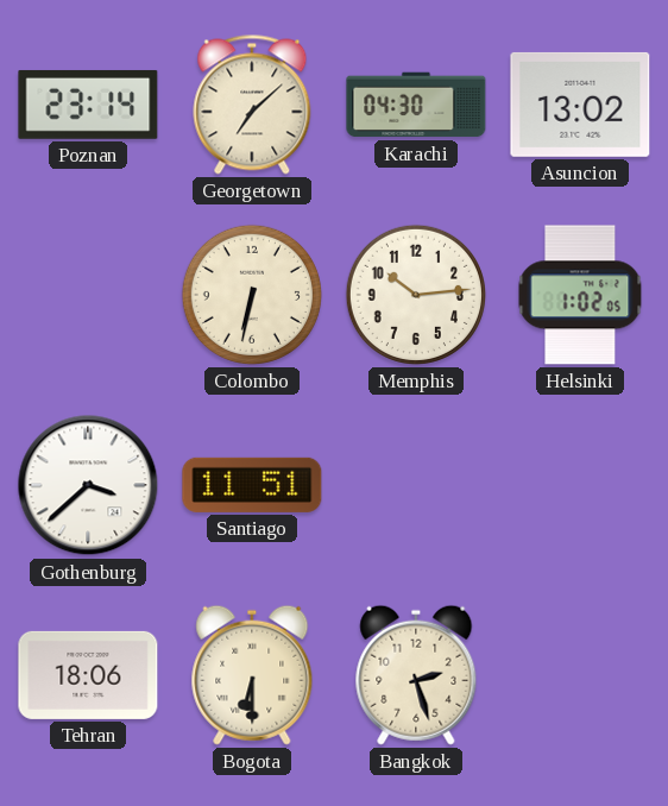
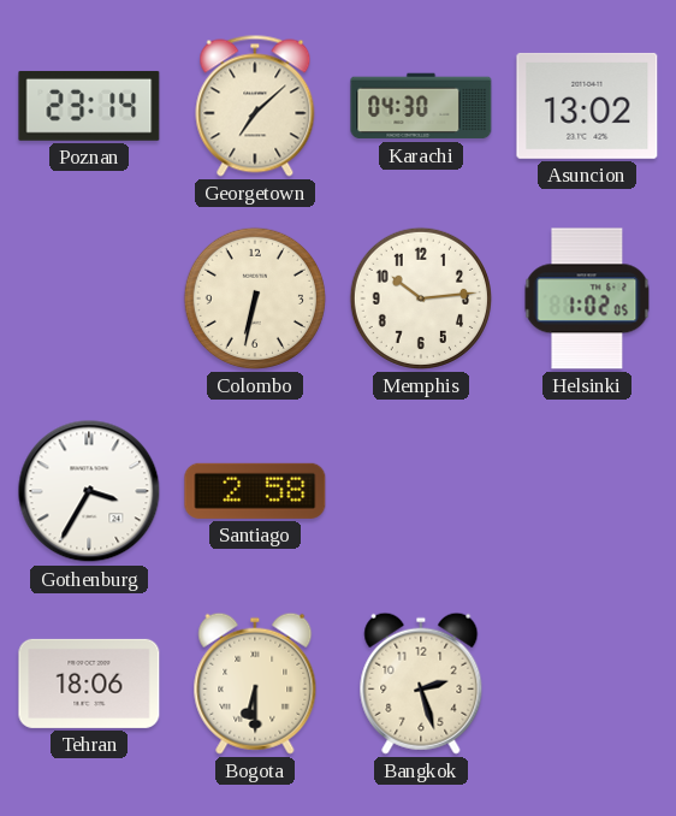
Gothenburg: 3:38 -> 3:35
Santiago: 11:51 -> 2:58
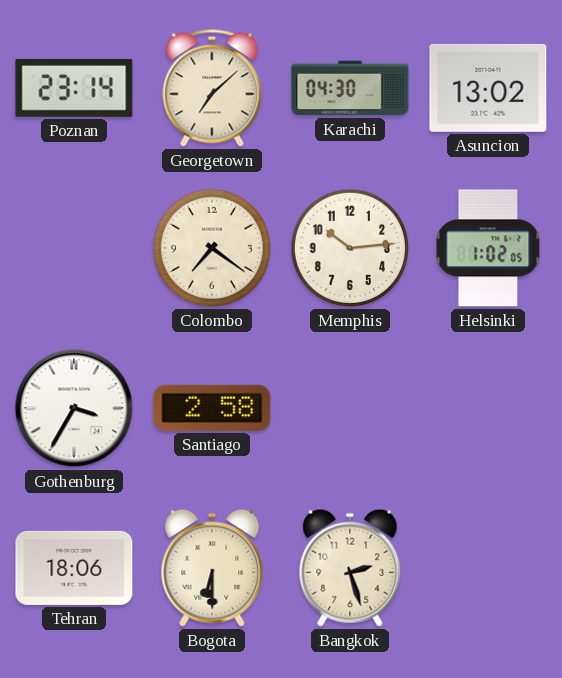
Colombo: 6:32 -> 7:21
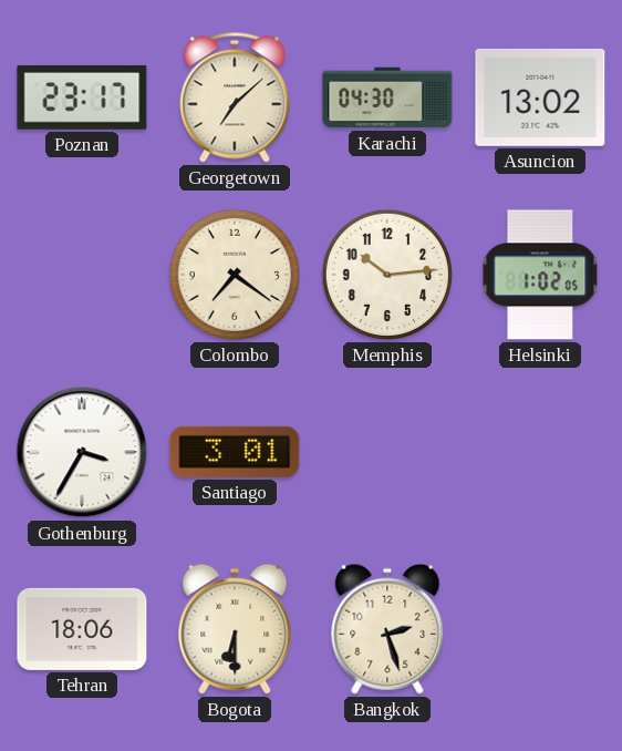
Poznan: 23:14 -> 23:17
Santiago: 2:58 -> 3:01
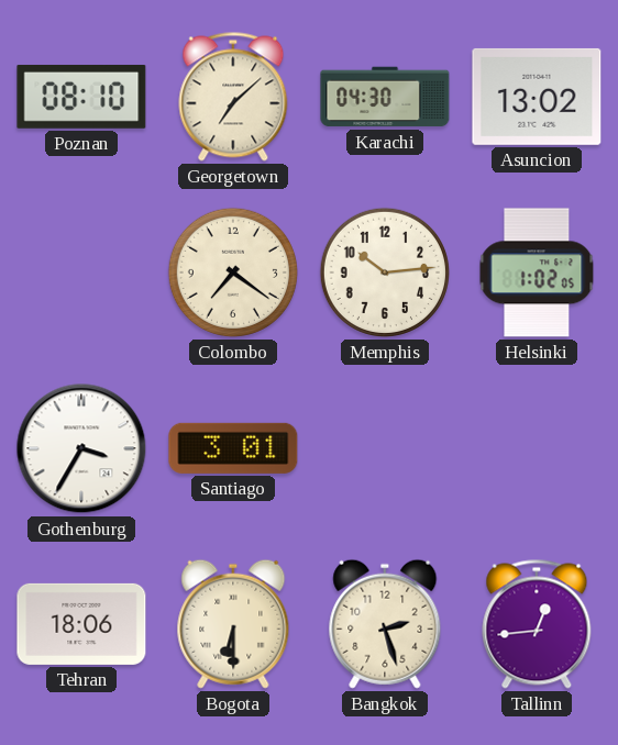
Poznan: 23:17 -> 08:10
Tallinn: none -> 12:44
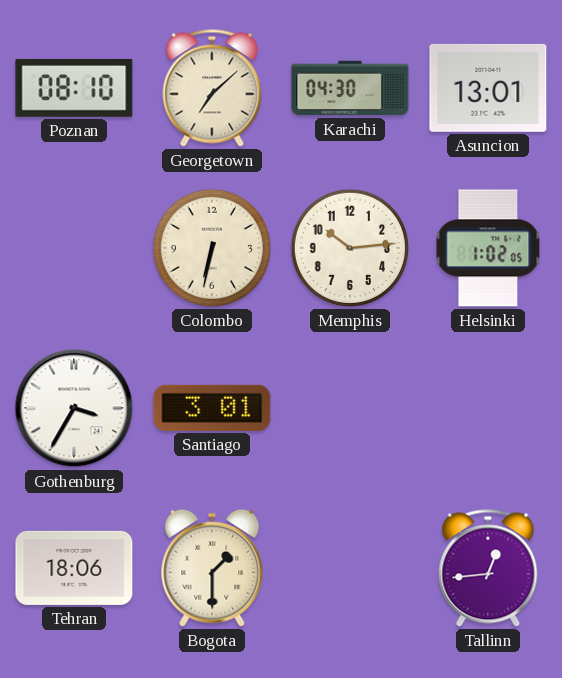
Asuncion: 13:02 -> 13:01
Colombo: 7:21 -> 6:32
Bogota: 6:30 -> 1:30
Bangkok: 2:27 -> none
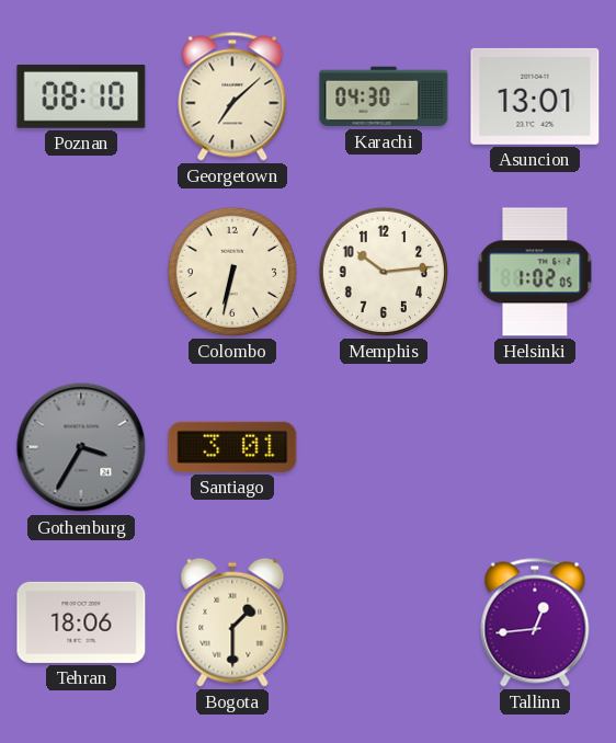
Gothenburg dial: white -> grey
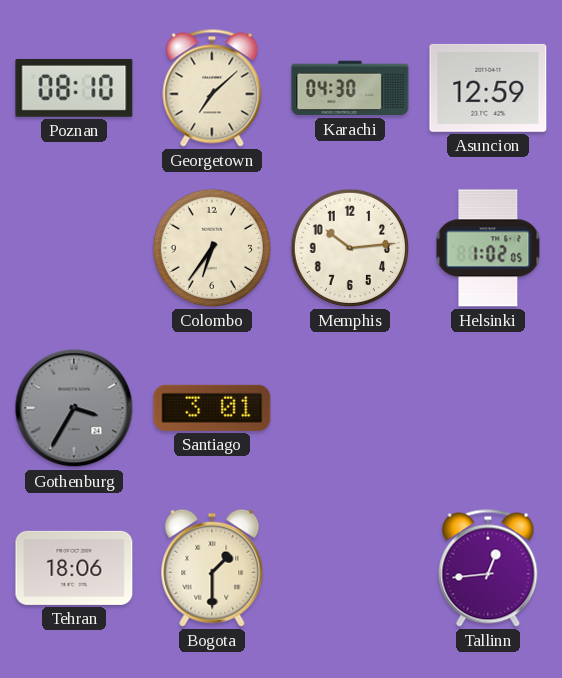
Asuncion: 13:01 -> 12:59
Colombo: 6:32 -> 6:36
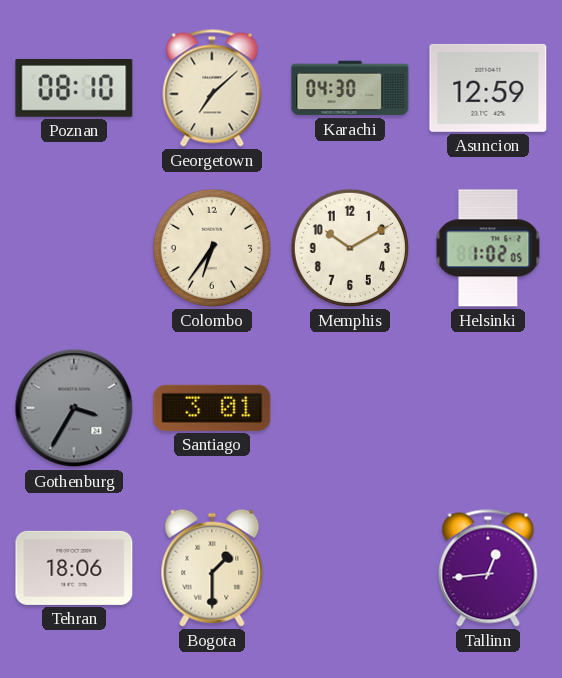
Memphis: 10:14 -> 10:10
